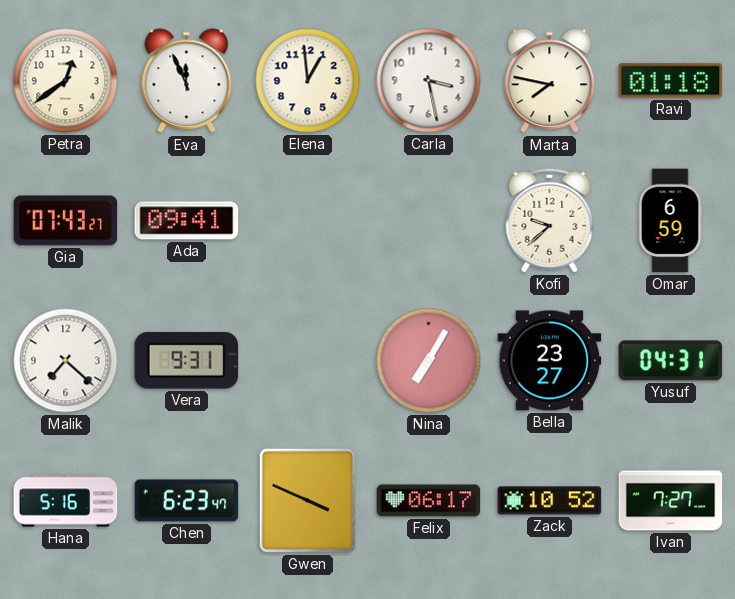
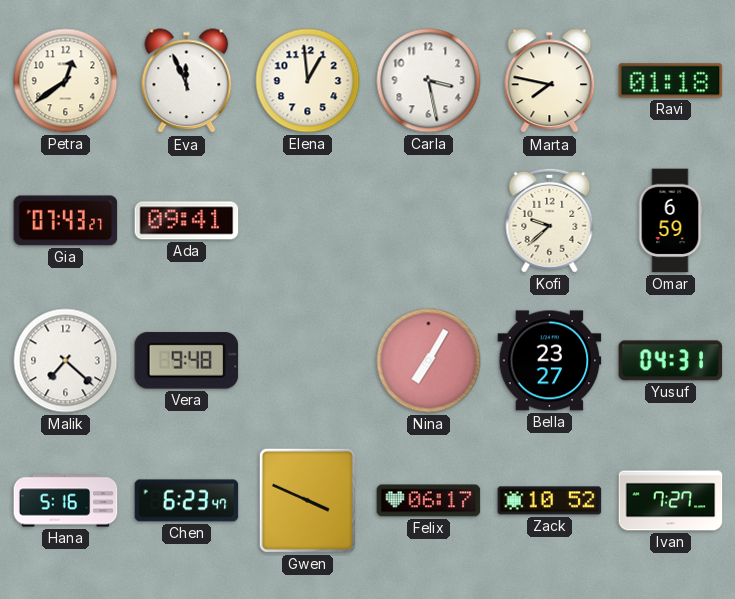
Vera: 9:31 -> 9:48
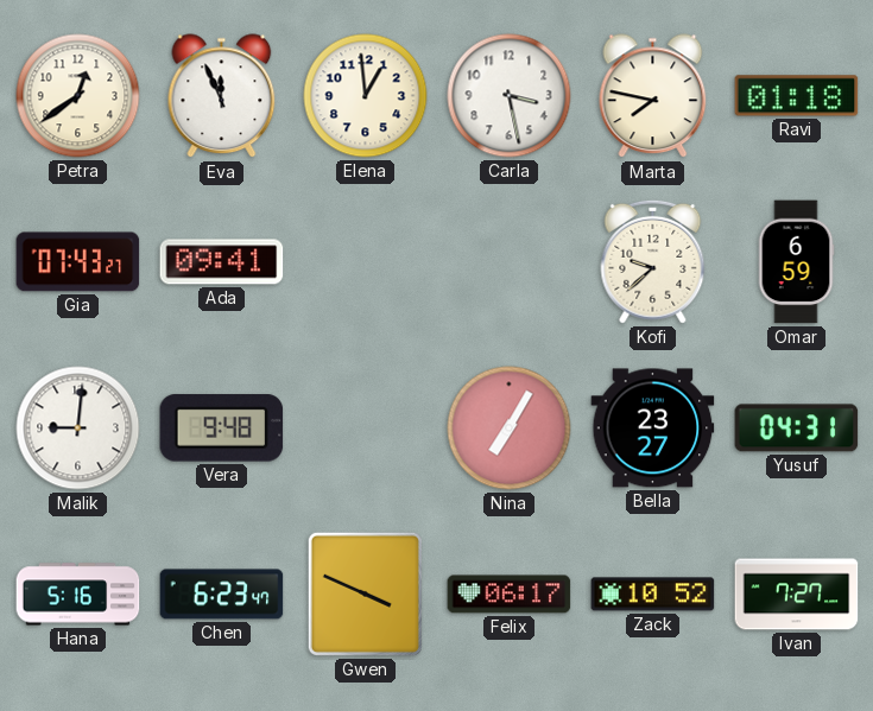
Malik: 7:22 -> 9:01
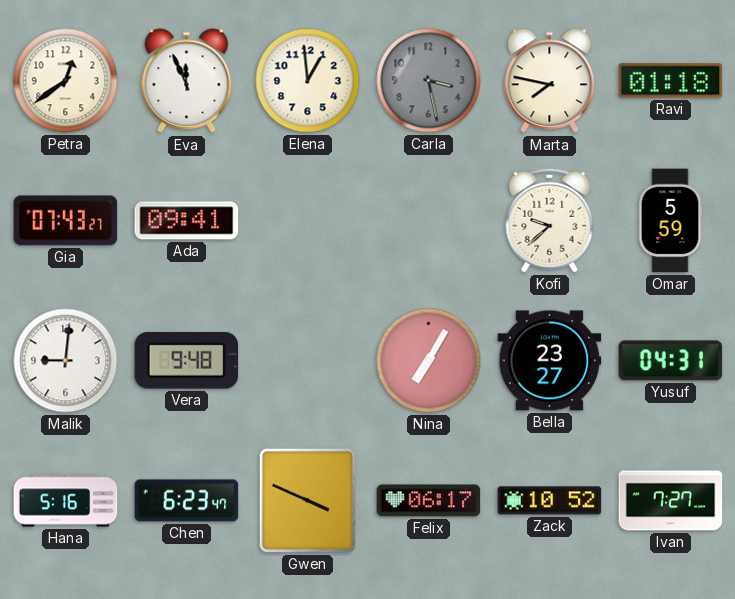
Carla dial: white -> grey
Omar: 6:59 -> 5:59
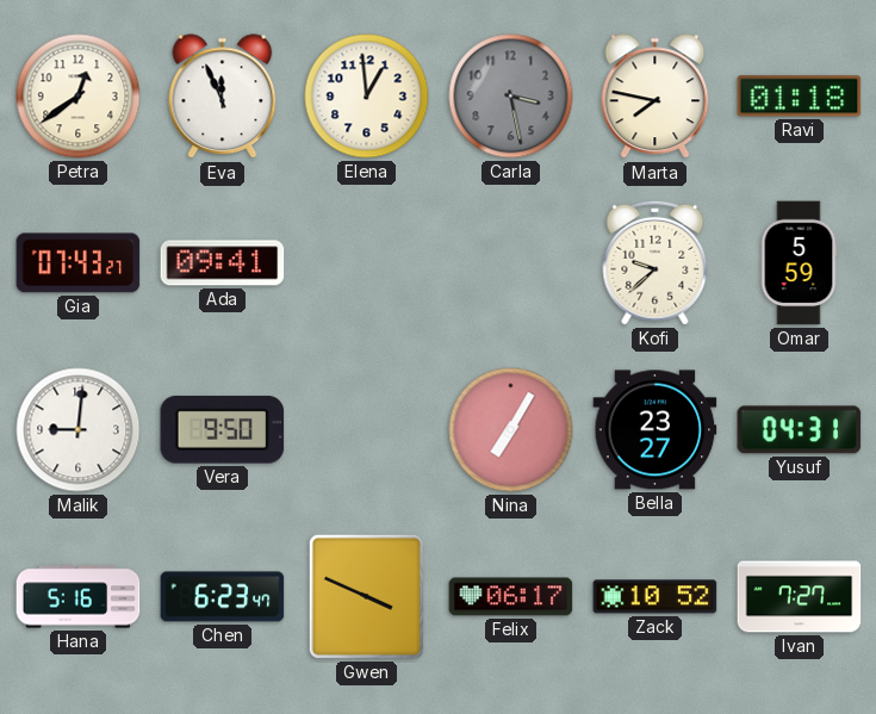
Vera: 9:48 -> 9:50
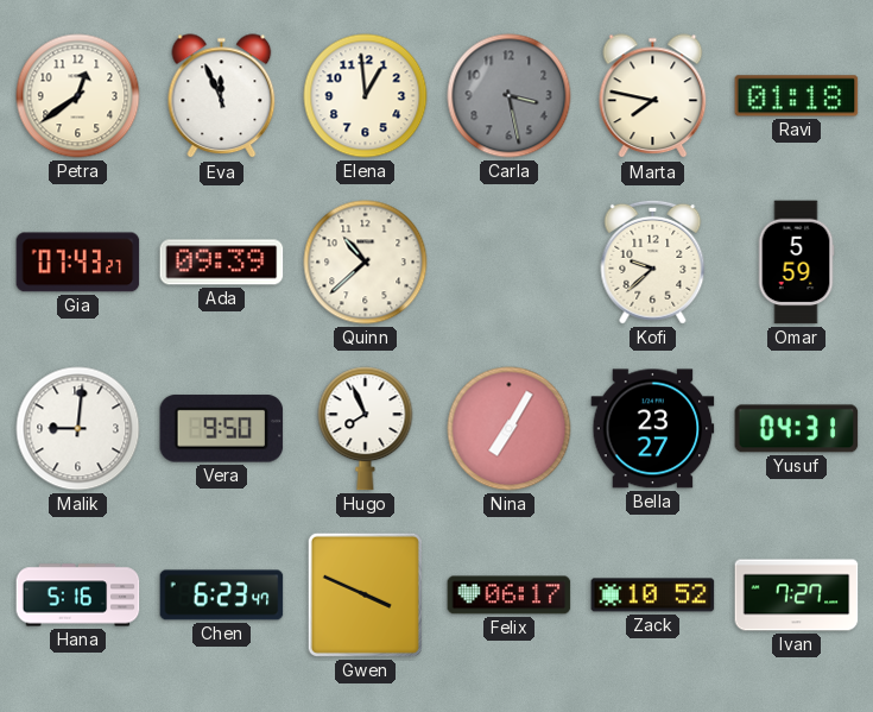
Ada: 09:41 -> 09:39
Quinn: none -> 10:38
Hugo: none -> 7:56
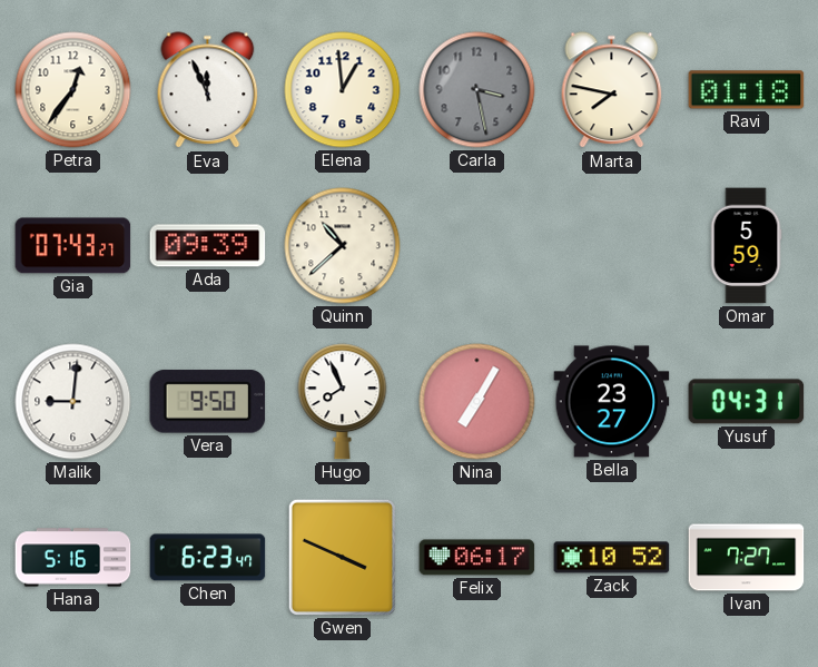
Petra: 12:39 -> 12:36
Kofi: 9:38 -> none
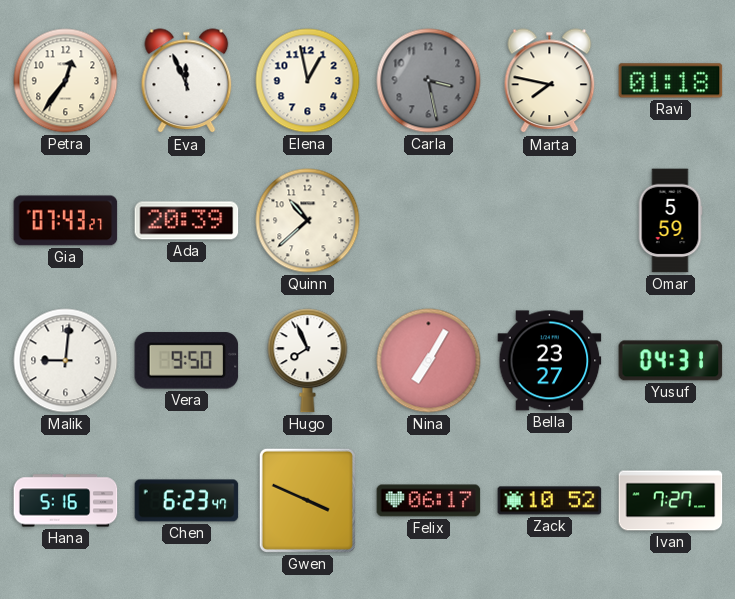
Elena: 12:59 -> 12:58
Ada: 09:39 -> 20:39
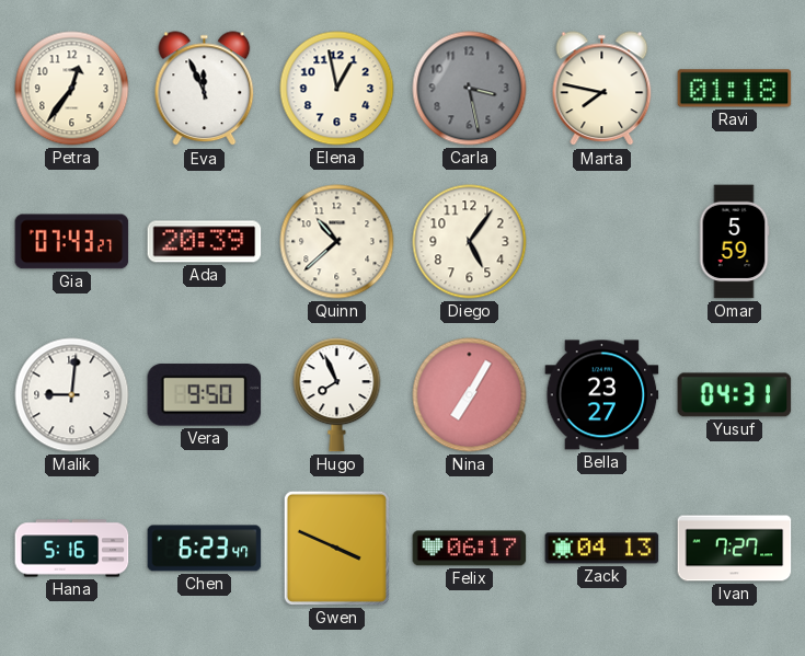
Diego: none -> 5:06
Zack: 10:52 -> 04:13
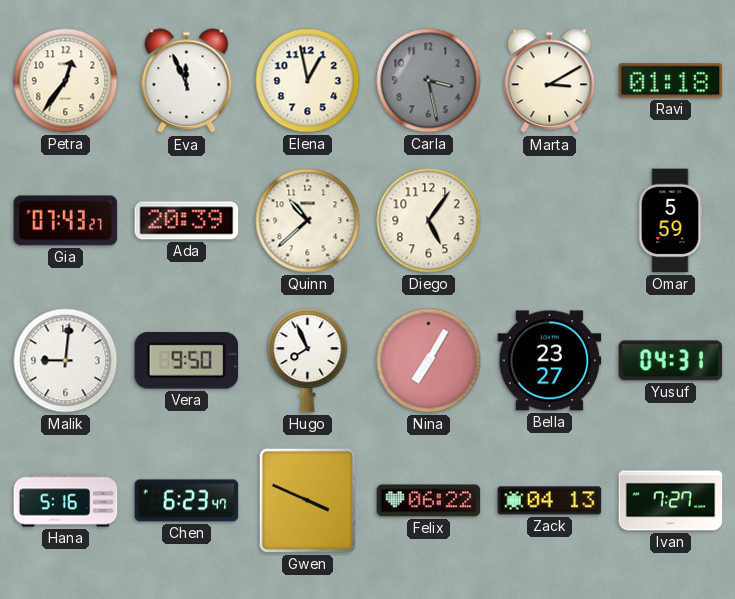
Marta: 7:47 -> 3:10
Felix: 06:17 -> 06:22
